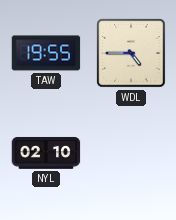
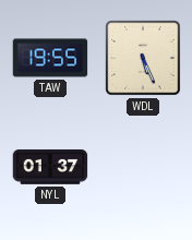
WDL: 4:45 -> 5:26
NYL: 02:10 -> 01:37
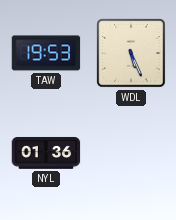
TAW: 19:55 -> 19:53
NYL: 01:37 -> 01:36
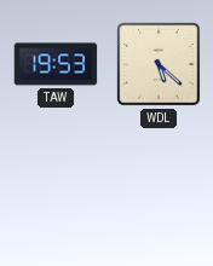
WDL: 5:26 -> 5:22
NYL: 01:36 -> none
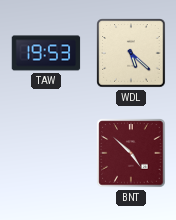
BNT: none -> 4:52
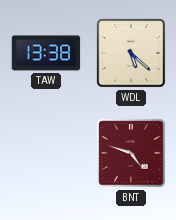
TAW: 19:53 -> 13:38
BNT: 4:52 -> 4:48
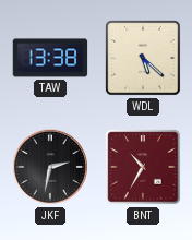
JKF: none -> 2:32
BNT: 4:48 -> 10:35
